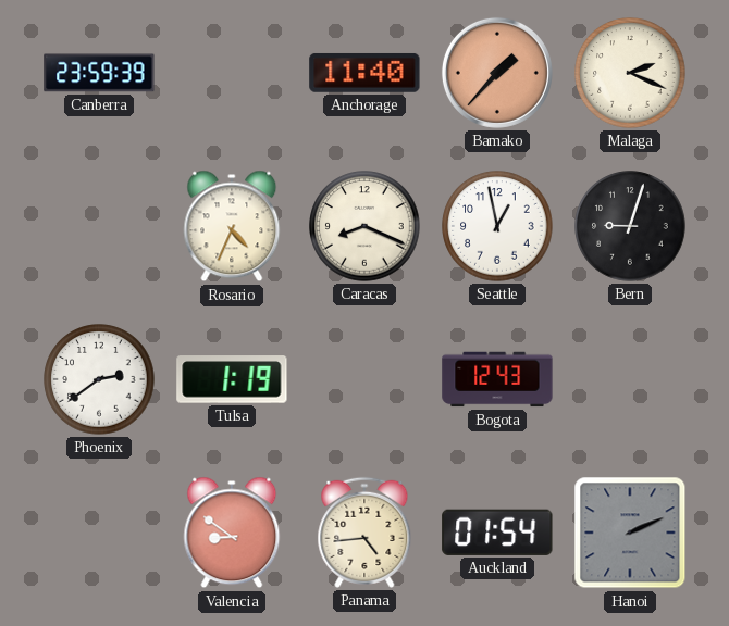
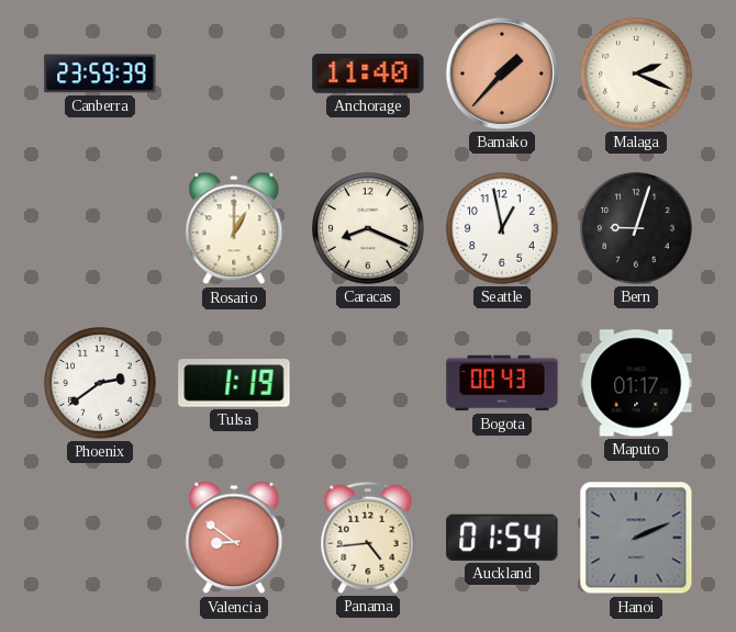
Rosario: 4:34 -> 1:00
Bogota: 12:43 -> 00:43
Maputo: none -> 01:17
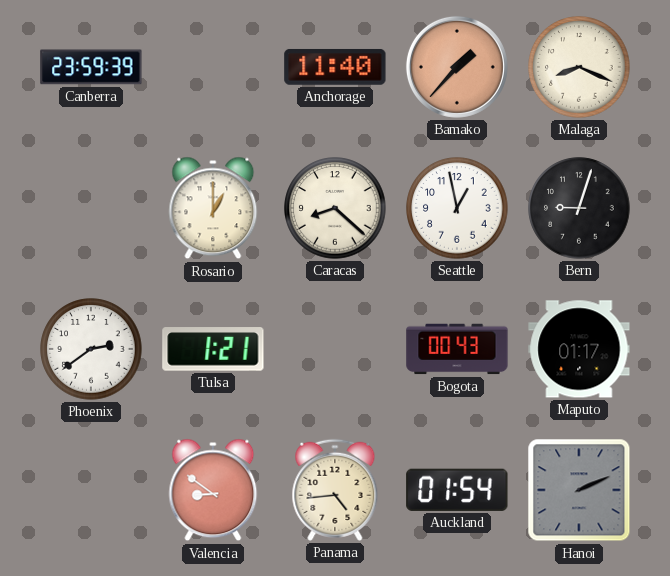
Malaga: 2:19 -> 8:19
Caracas: 8:19 -> 8:22
Tulsa: 1:19 -> 1:21
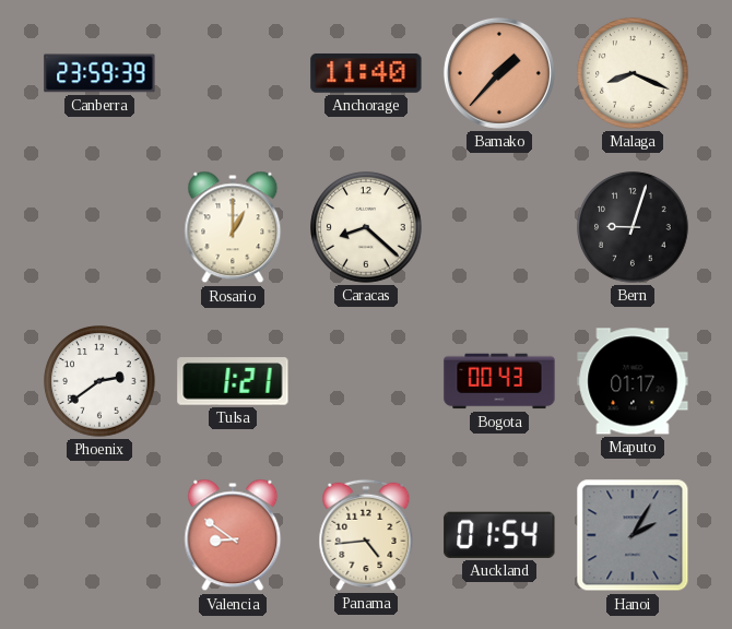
Seattle: 12:58 -> none
Hanoi: 2:11 -> 2:05
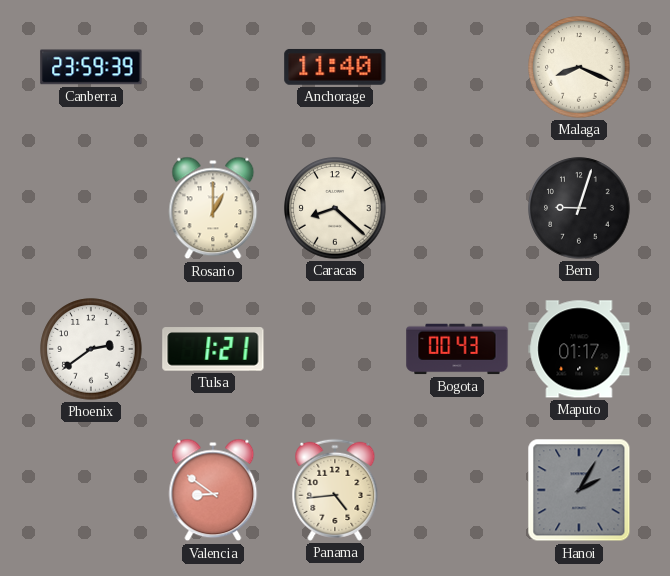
Bamako: 1:37 -> none
Auckland: 01:54 -> none
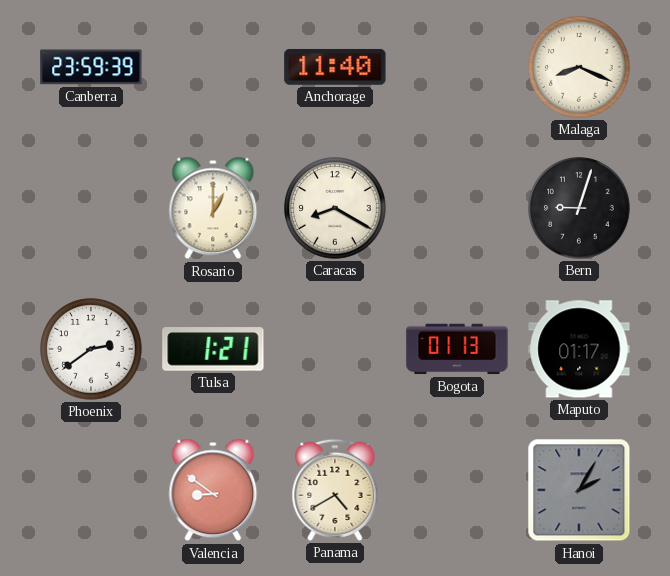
Caracas: 8:22 -> 8:20
Bogota: 00:43 -> 01:13
Panama: 4:44 -> 4:40
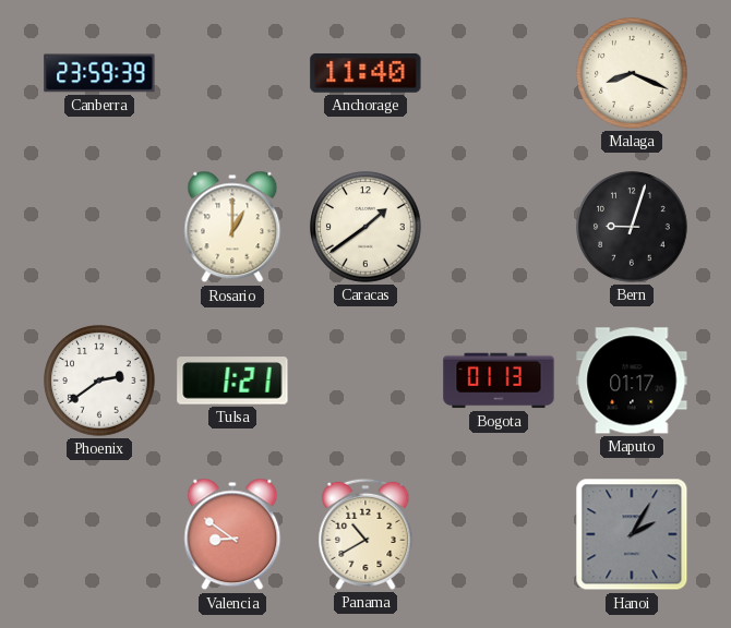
Caracas: 8:20 -> 1:39
Panama: 4:40 -> 10:40
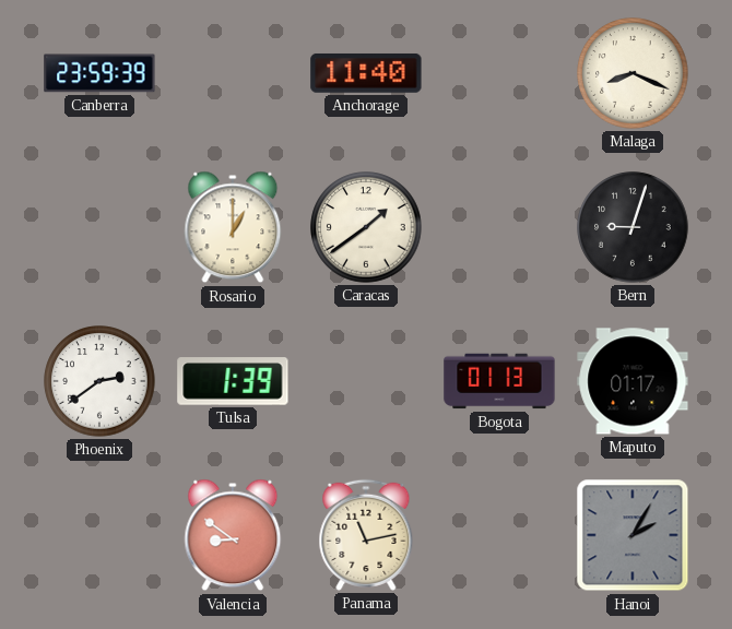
Tulsa: 1:21 -> 1:39
Panama: 10:40 -> 11:13
